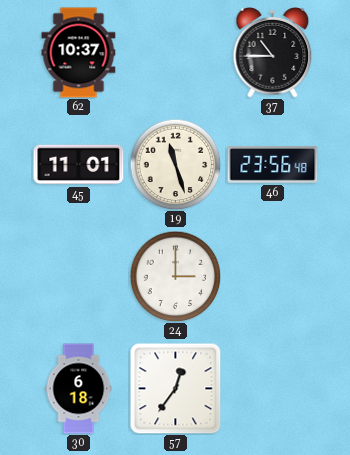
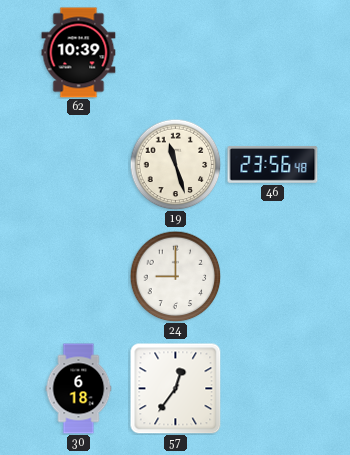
62: 10:37 -> 10:39
37: 10:45 -> none
45: 11:01 -> none
24: 3:00 -> 9:00
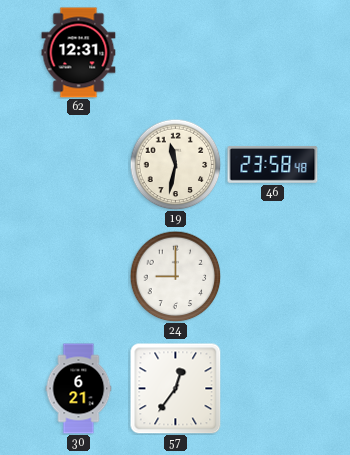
62: 10:39 -> 12:31
19: 11:27 -> 11:32
46: 23:56 -> 23:58
30: 6:18 -> 6:21
